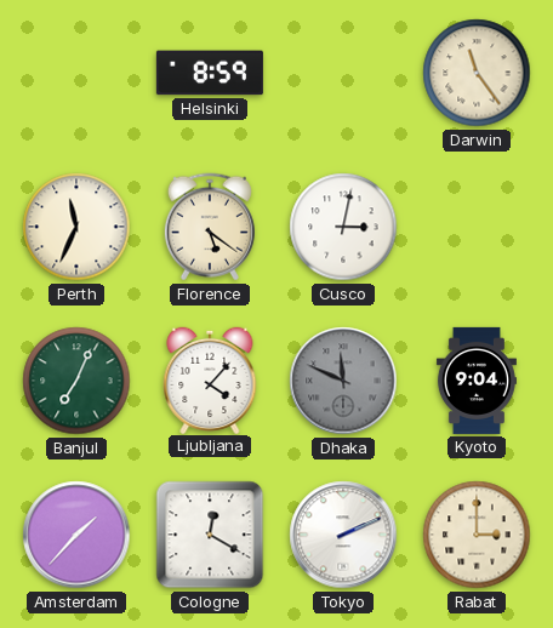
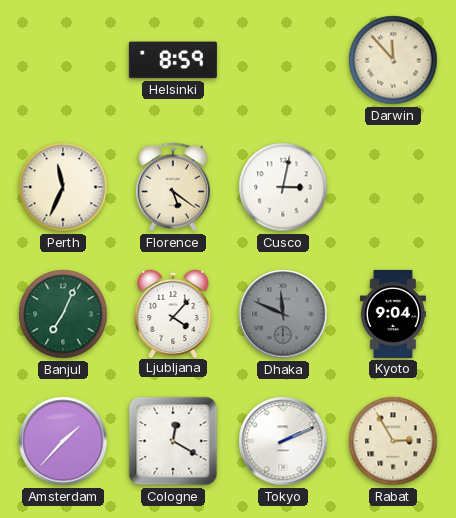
Darwin: 11:24 -> 11:53
Rabat: 3:00 -> 2:55
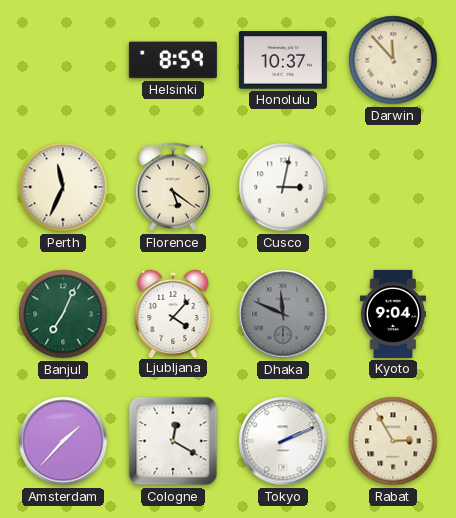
Honolulu: none -> 10:37
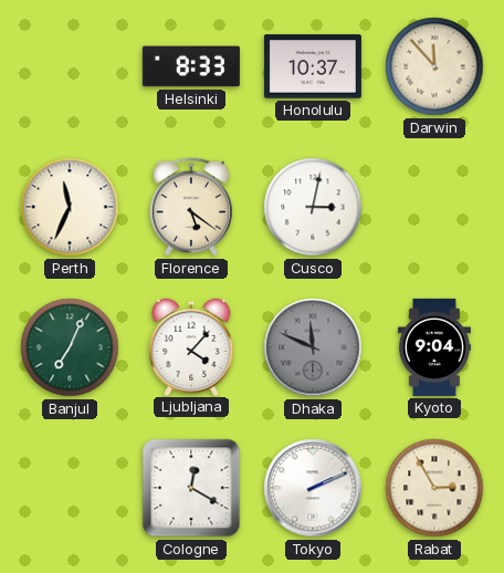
Helsinki: 8:59 -> 8:33
Amsterdam: 1:37 -> none
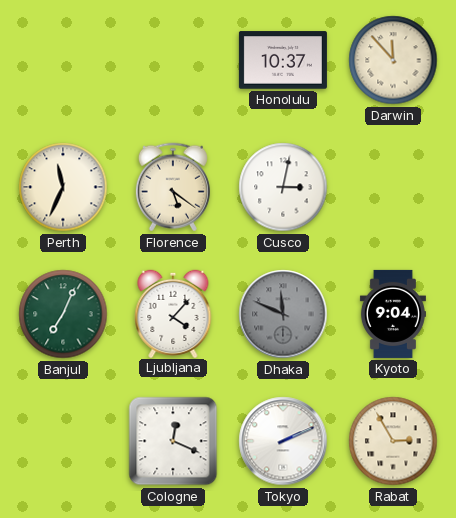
Helsinki: 8:33 -> none
Cologne: 12:20 -> 12:19
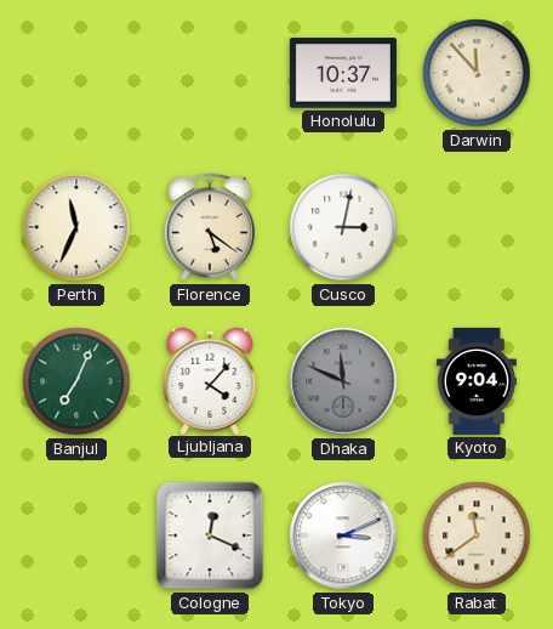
Tokyo: 2:11 -> 3:11
Rabat: 2:55 -> 11:39
